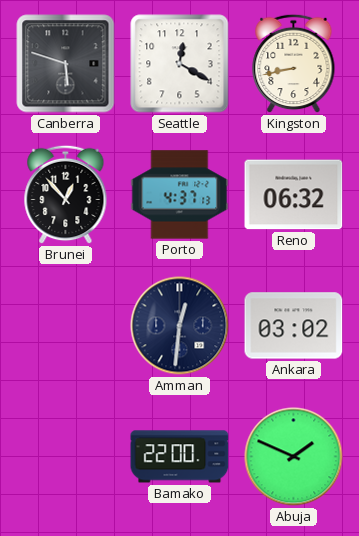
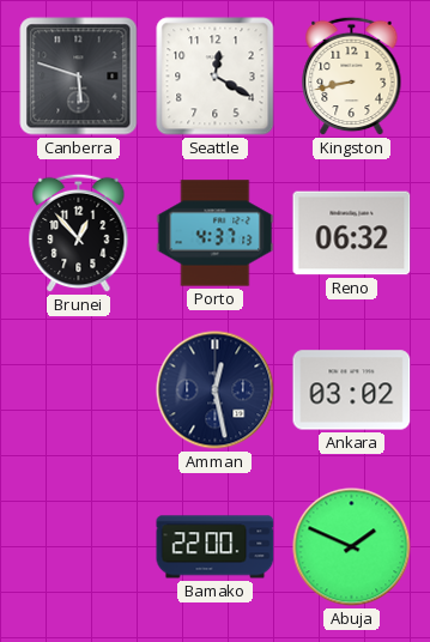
Amman: 12:31 -> 12:28
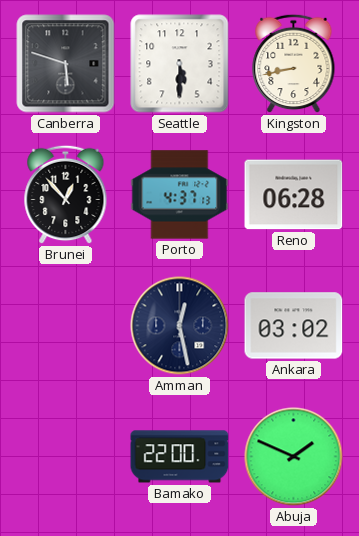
Seattle: 12:20 -> 5:30
Reno: 06:32 -> 06:28
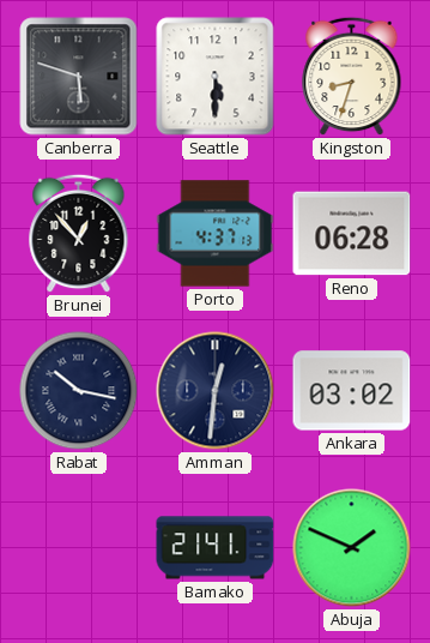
Kingston: 8:43 -> 8:33
Rabat: none -> 10:17
Amman: 12:28 -> 12:31
Bamako: 22:00 -> 21:41
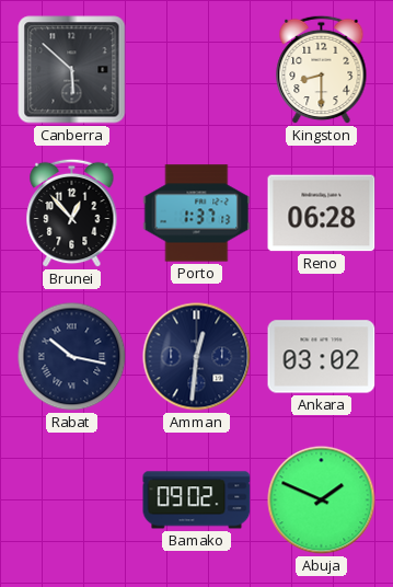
Canberra: 5:48 -> 5:52
Seattle: 5:30 -> none
Kingston: 8:33 -> 8:30
Porto: 4:37 -> 1:37
Bamako: 21:41 -> 09:02
